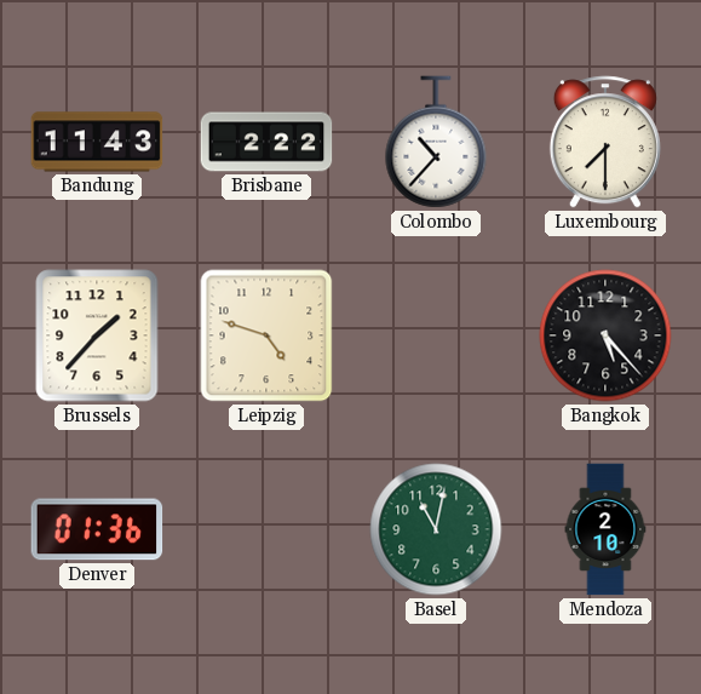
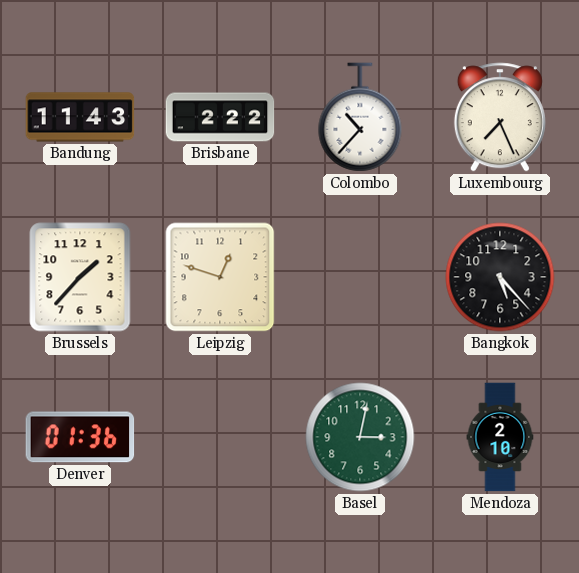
Luxembourg: 7:30 -> 7:26
Leipzig: 4:48 -> 12:48
Basel: 11:02 -> 3:02
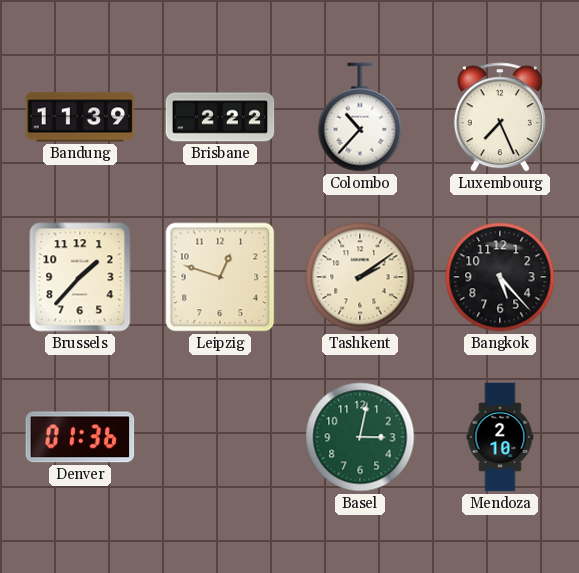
Bandung: 11:43 -> 11:39
Tashkent: none -> 2:09
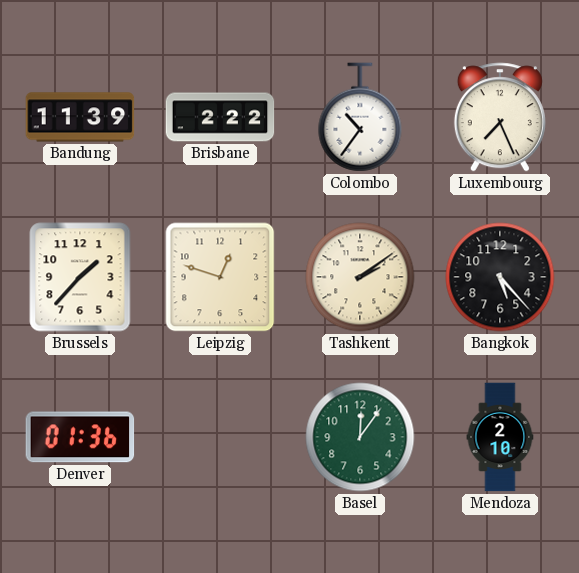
Colombo: 10:37 -> 10:36
Basel: 3:02 -> 12:06
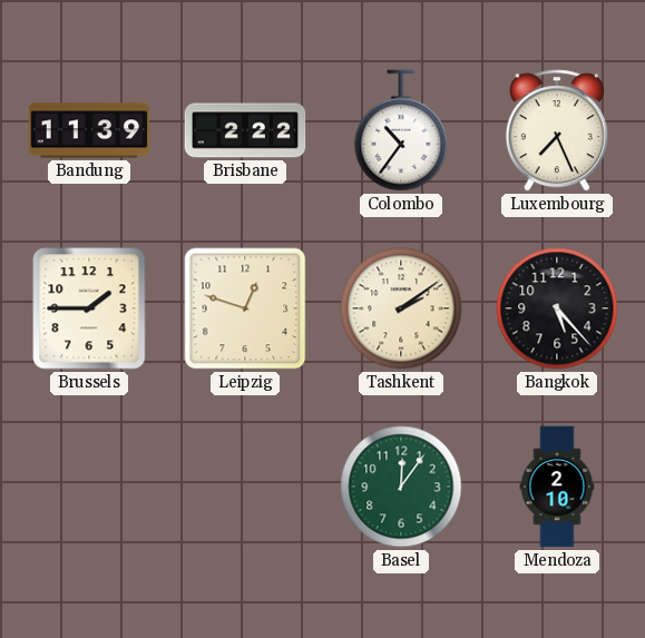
Brussels: 1:37 -> 1:45
Denver: 01:36 -> none
